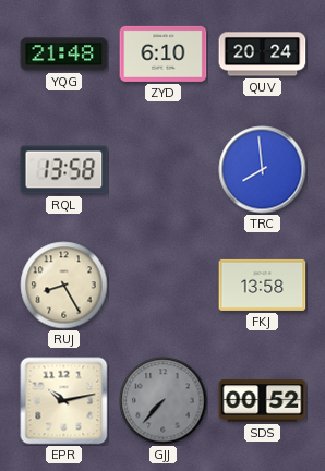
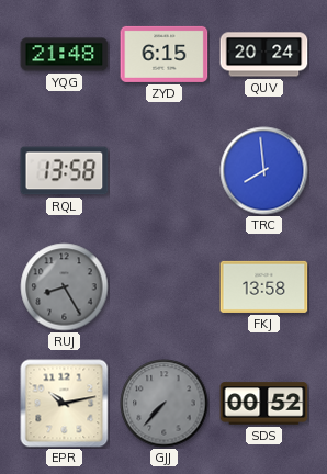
ZYD: 6:10 -> 6:15
RUJ dial: cream -> grey
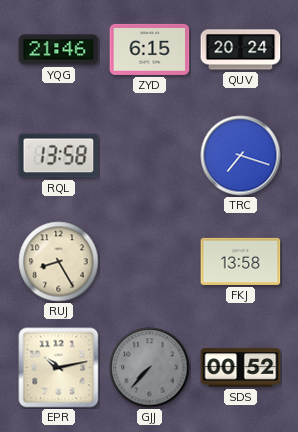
YQG: 21:48 -> 21:46
TRC: 7:59 -> 7:18
RUJ dial: grey -> cream
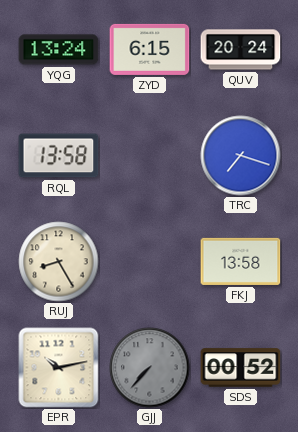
YQG: 21:46 -> 13:24
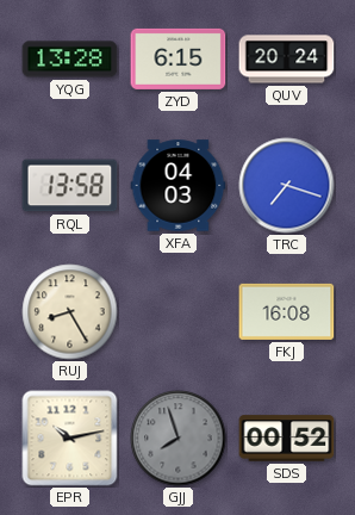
YQG: 13:24 -> 13:28
XFA: none -> 04:03
FKJ: 13:58 -> 16:08
GJJ: 7:37 -> 7:57
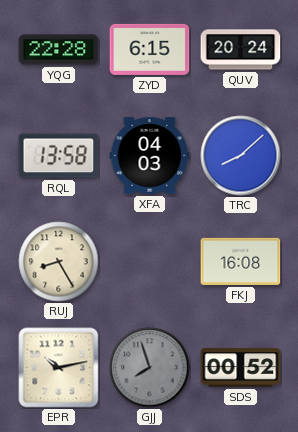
YQG: 13:28 -> 22:28
TRC: 7:18 -> 8:08
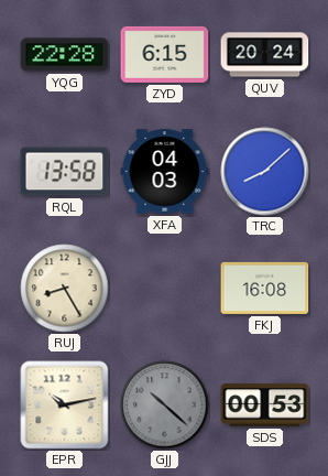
GJJ: 7:57 -> 10:22
SDS: 00:52 -> 00:53
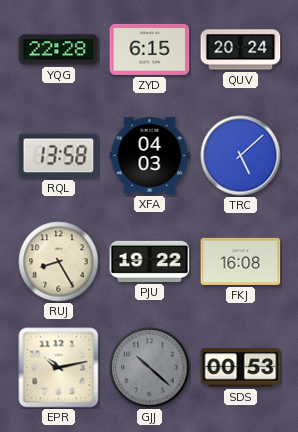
TRC: 8:08 -> 5:08
PJU: none -> 19:22
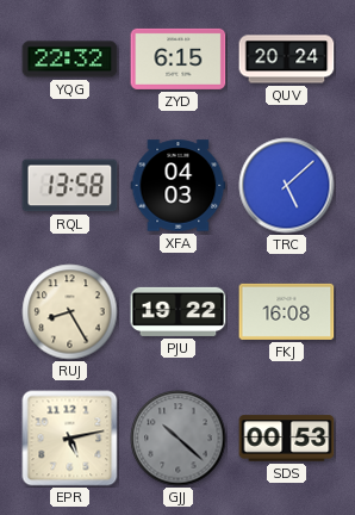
YQG: 22:28 -> 22:32
EPR: 10:13 -> 5:13
